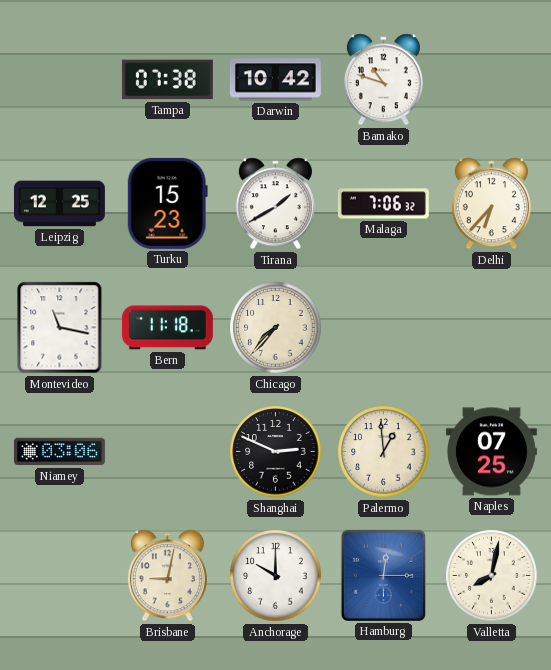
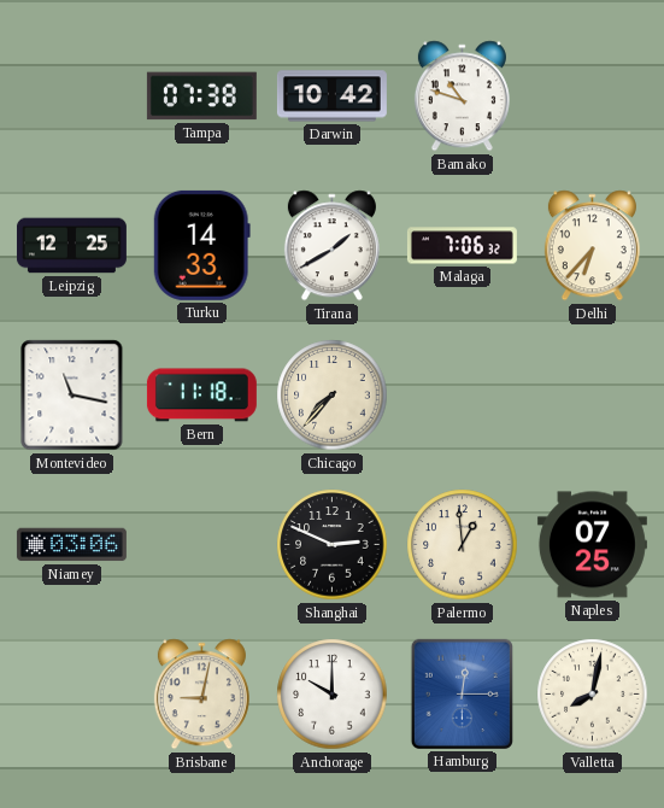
Turku: 15:23 -> 14:33
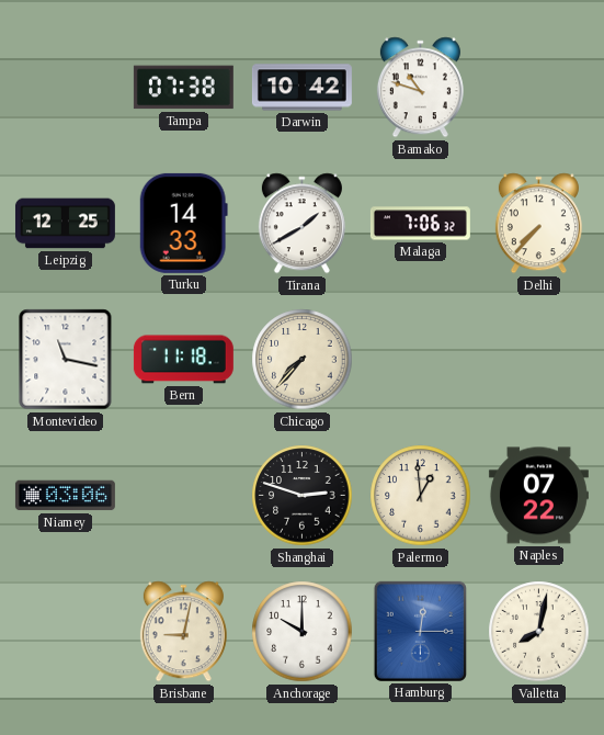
Delhi: 6:37 -> 7:37
Shanghai: 2:49 -> 2:48
Naples: 07:25 -> 07:22
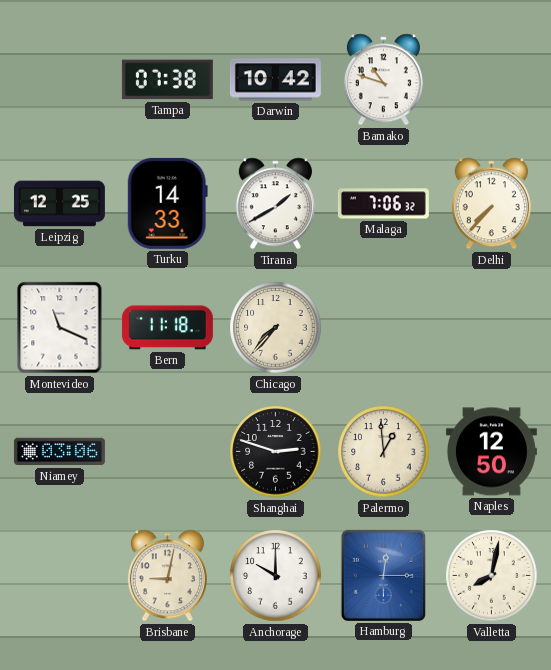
Montevideo: 11:17 -> 11:19
Naples: 07:22 -> 12:50
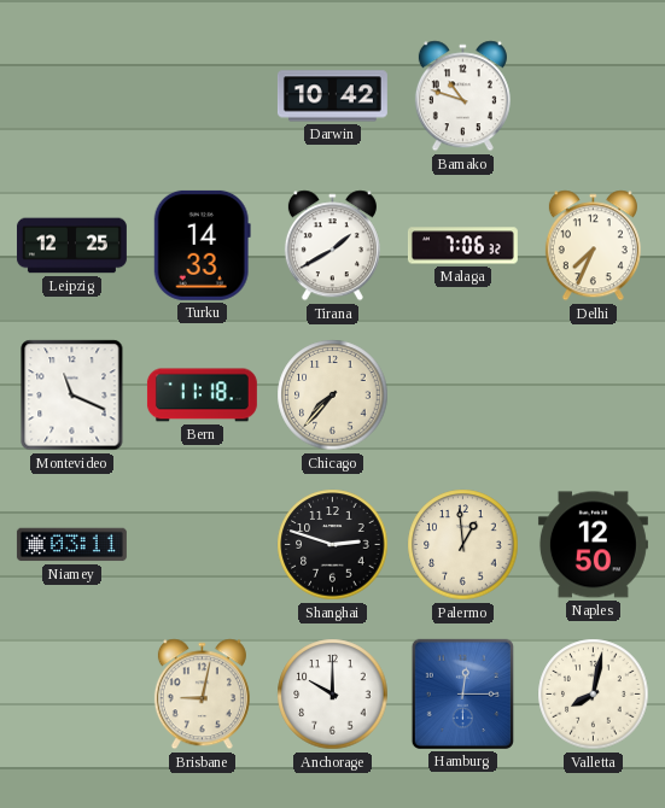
Tampa: 07:38 -> none
Delhi: 7:37 -> 7:34
Niamey: 03:06 -> 03:11
